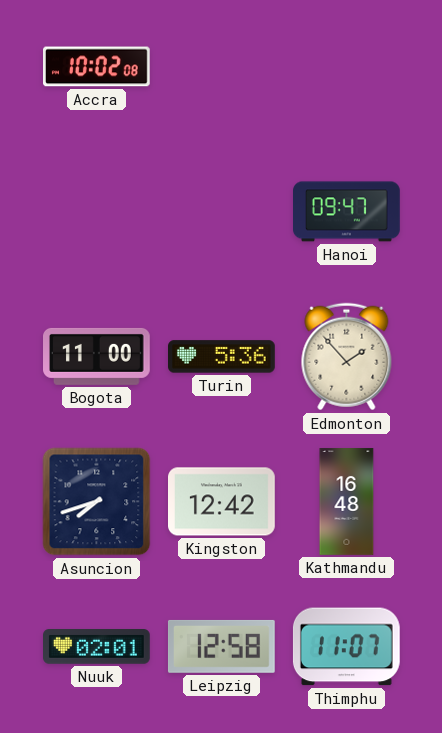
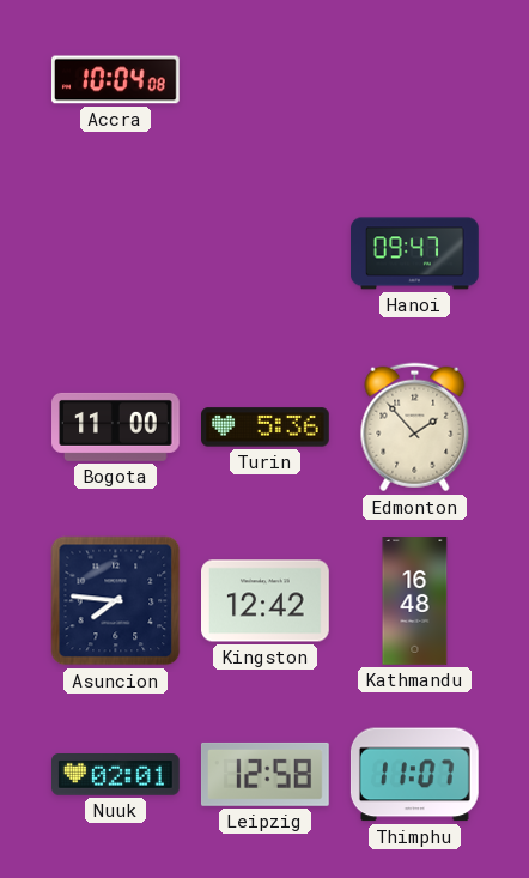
Accra: 10:02 -> 10:04
Asuncion: 7:42 -> 7:46
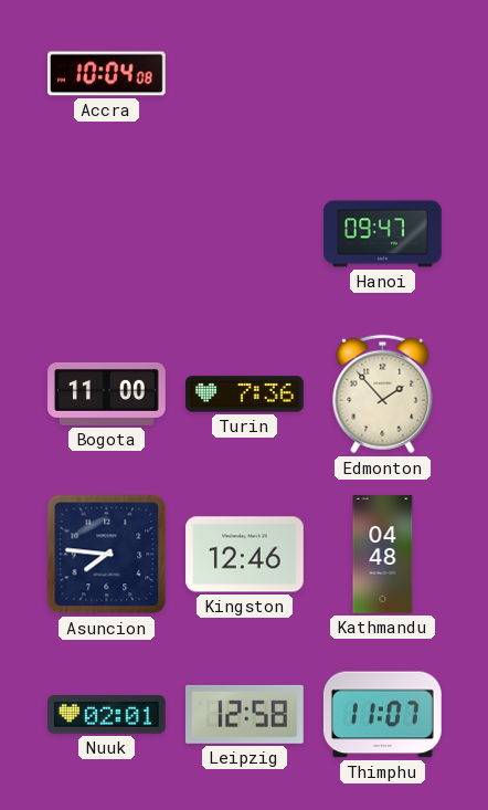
Turin: 5:36 -> 7:36
Kingston: 12:42 -> 12:46
Kathmandu: 16:48 -> 04:48
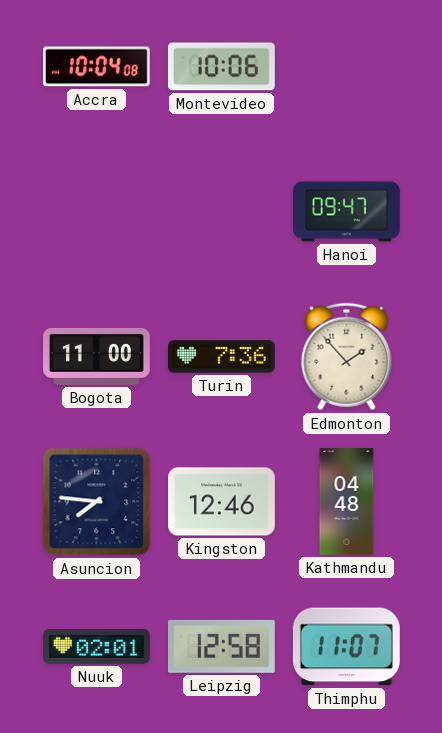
Montevideo: none -> 10:06
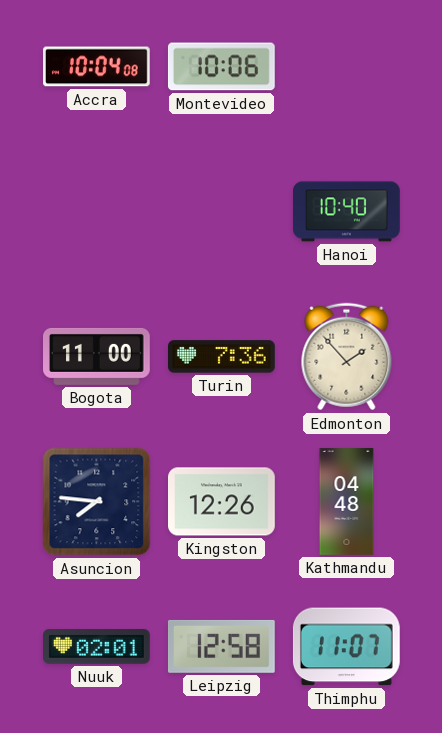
Hanoi: 09:47 -> 10:40
Kingston: 12:46 -> 12:26
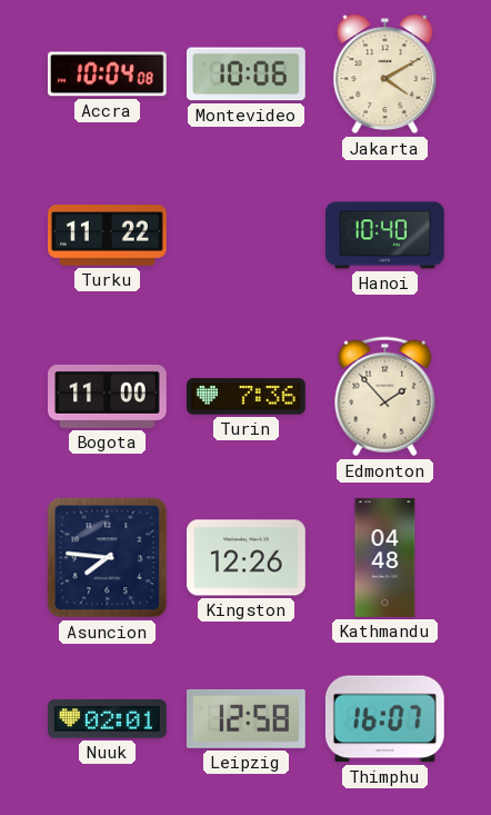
Jakarta: none -> 4:10
Turku: none -> 11:22
Thimphu: 11:07 -> 16:07
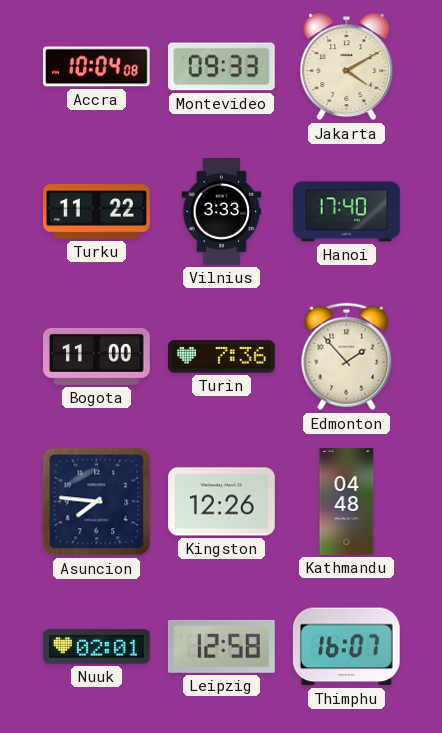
Montevideo: 10:06 -> 09:33
Vilnius: none -> 3:33
Hanoi: 10:40 -> 17:40
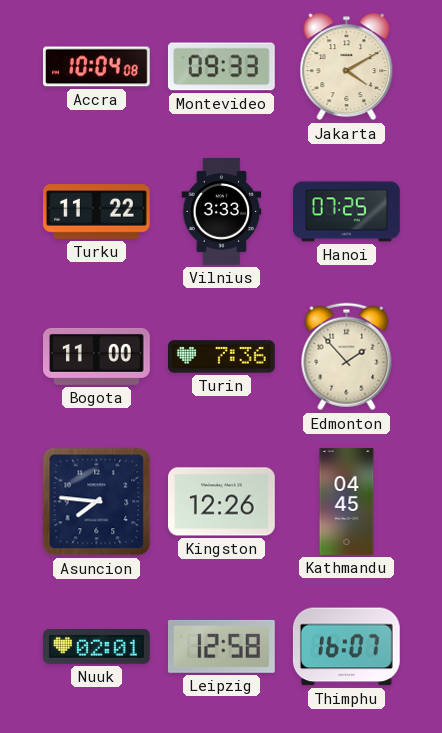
Hanoi: 17:40 -> 07:25
Kathmandu: 04:48 -> 04:45
